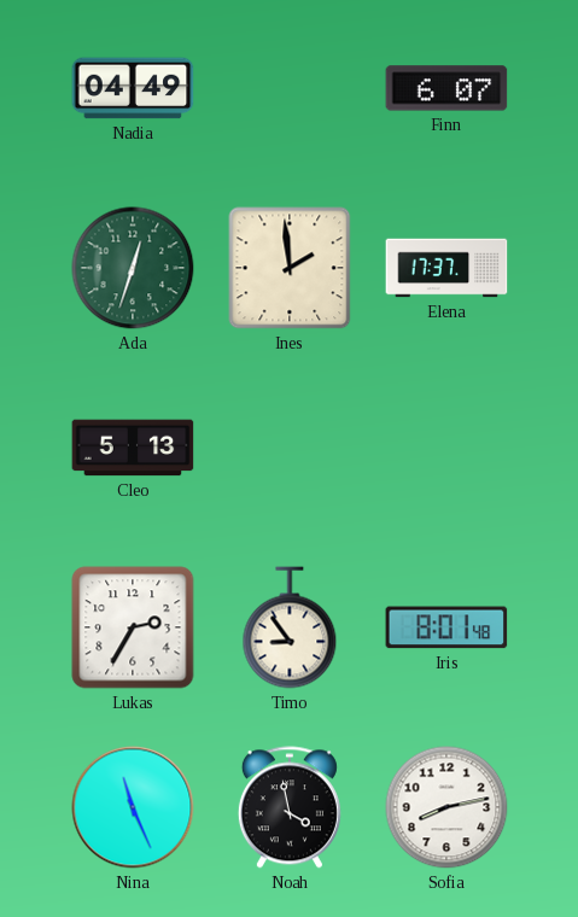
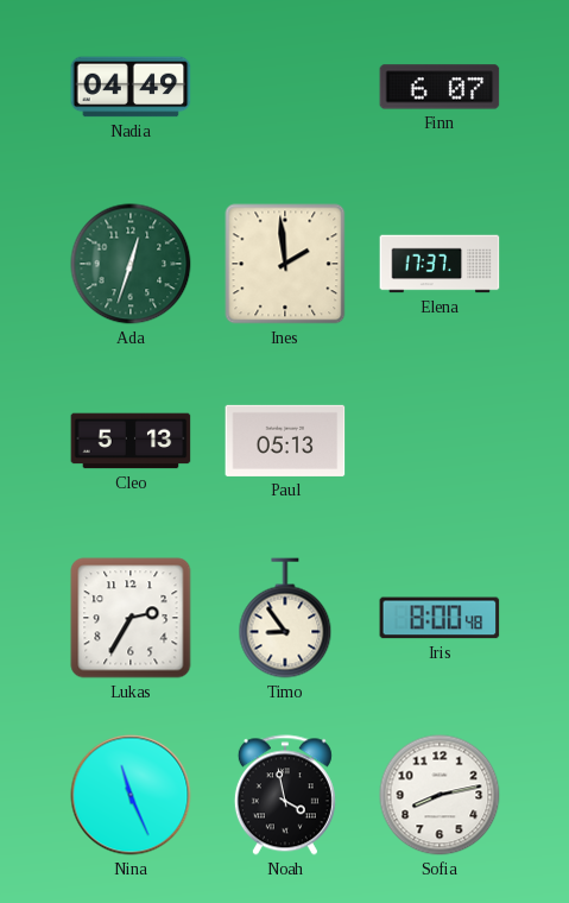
Paul: none -> 05:13
Iris: 8:01 -> 8:00
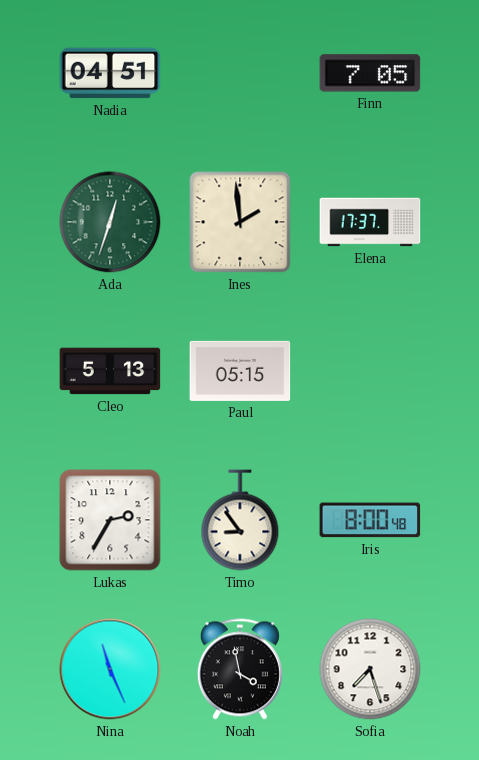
Nadia: 04:49 -> 04:51
Finn: 6:07 -> 7:05
Paul: 05:13 -> 05:15
Sofia: 8:13 -> 7:27
